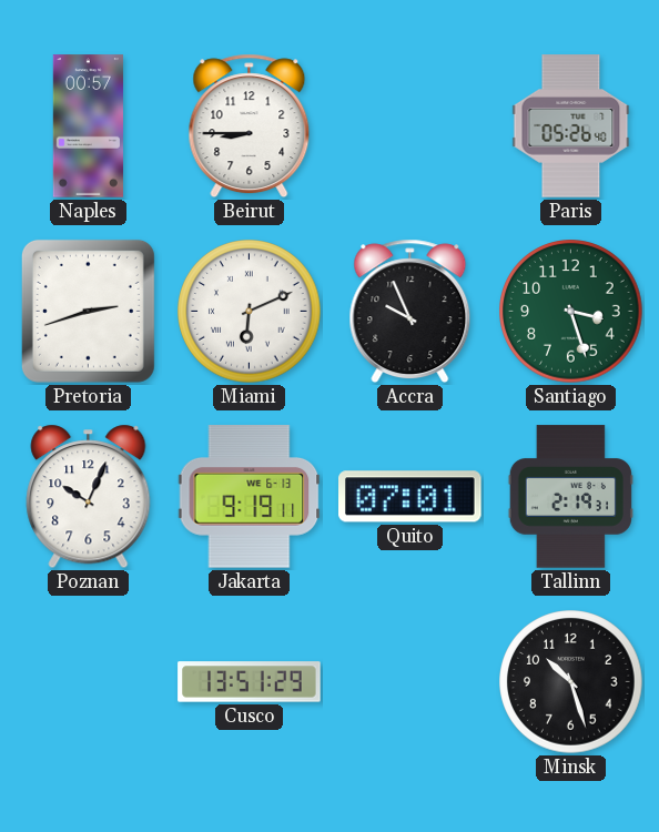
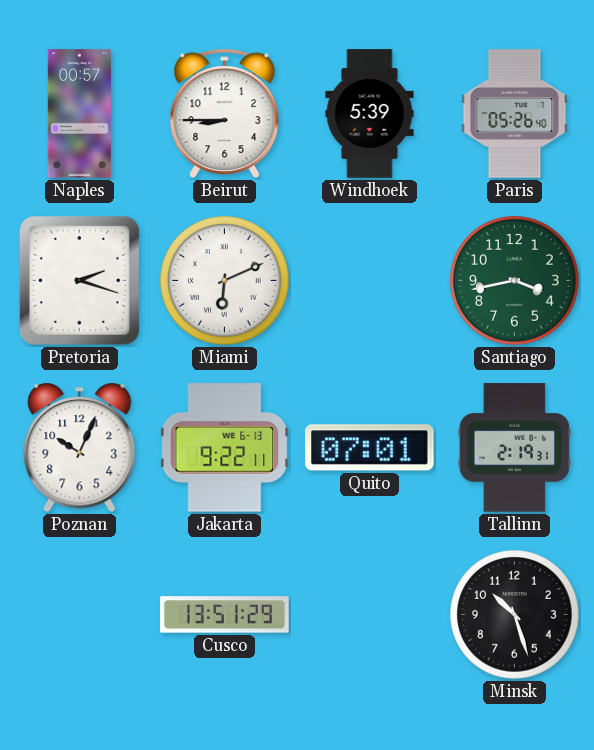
Windhoek: none -> 5:39
Pretoria: 2:42 -> 2:18
Accra: 9:56 -> none
Santiago: 3:27 -> 3:43
Jakarta: 9:19 -> 9:22
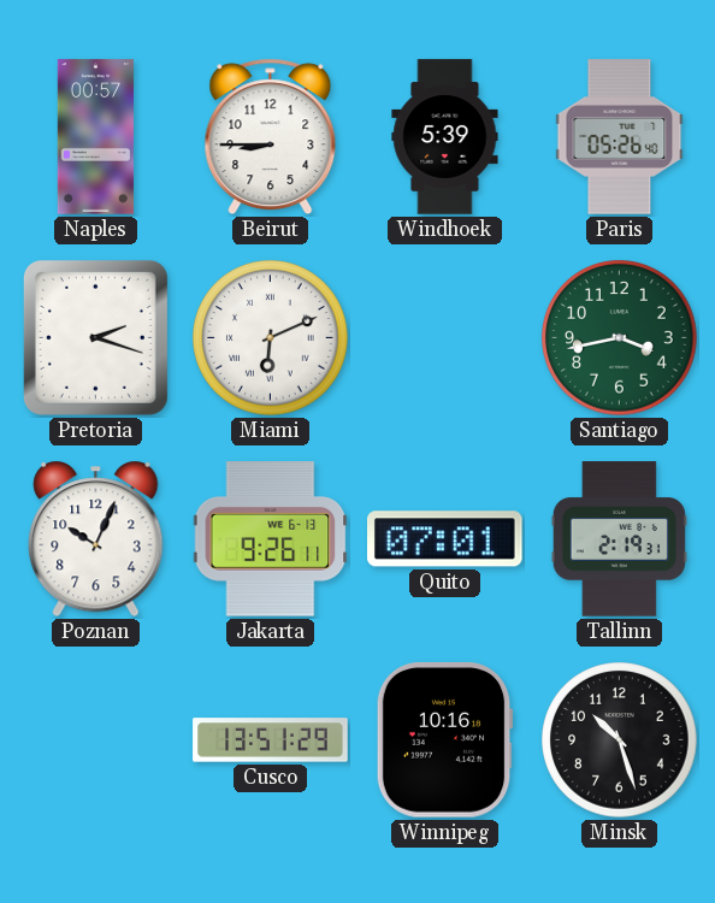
Jakarta: 9:22 -> 9:26
Winnipeg: none -> 10:16
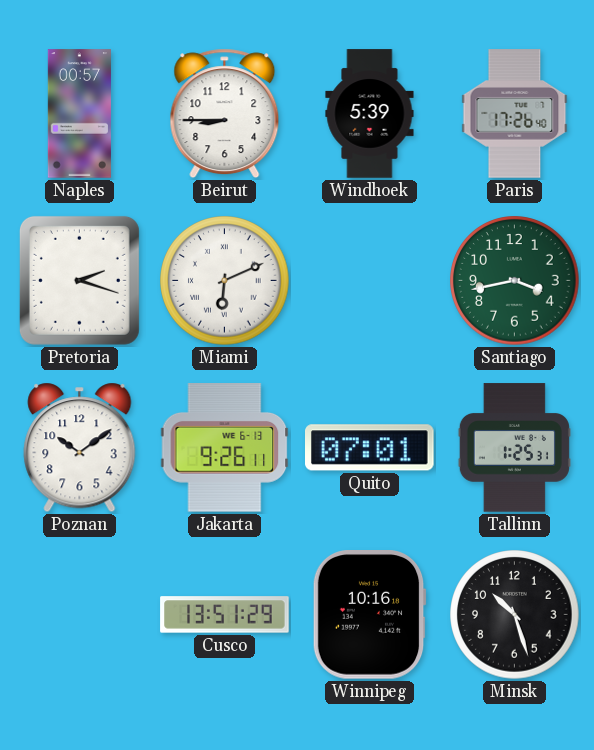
Paris: 05:26 -> 17:26
Poznan: 10:04 -> 10:09
Tallinn: 2:19 -> 1:25
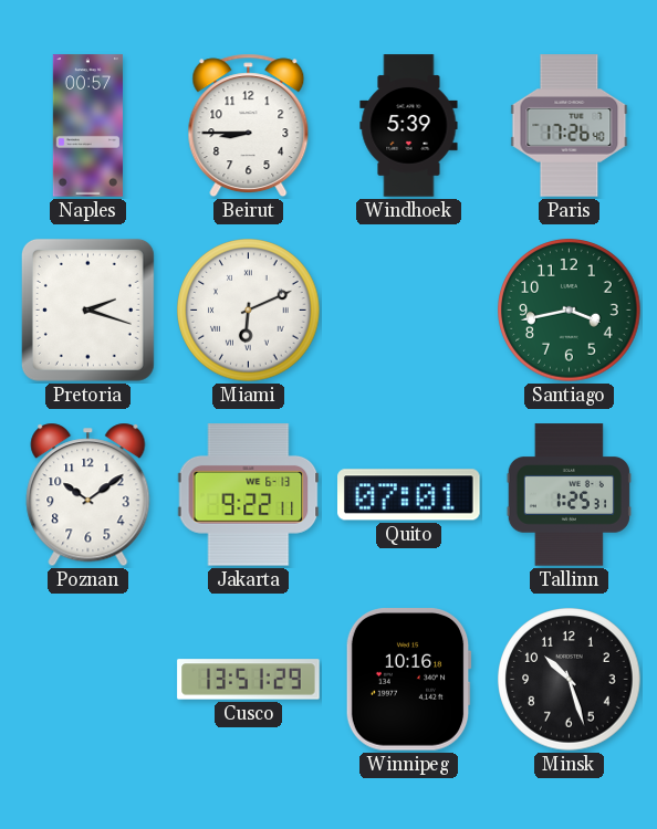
Jakarta: 9:26 -> 9:22
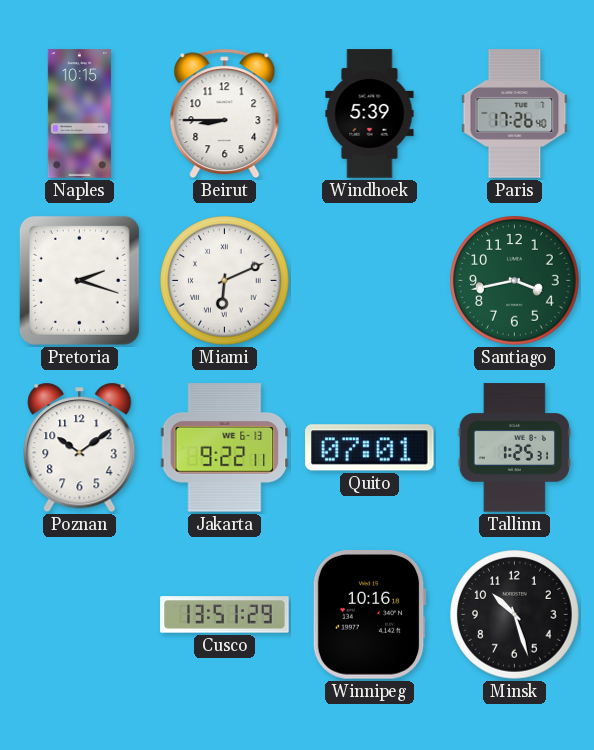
Naples: 00:57 -> 10:15
